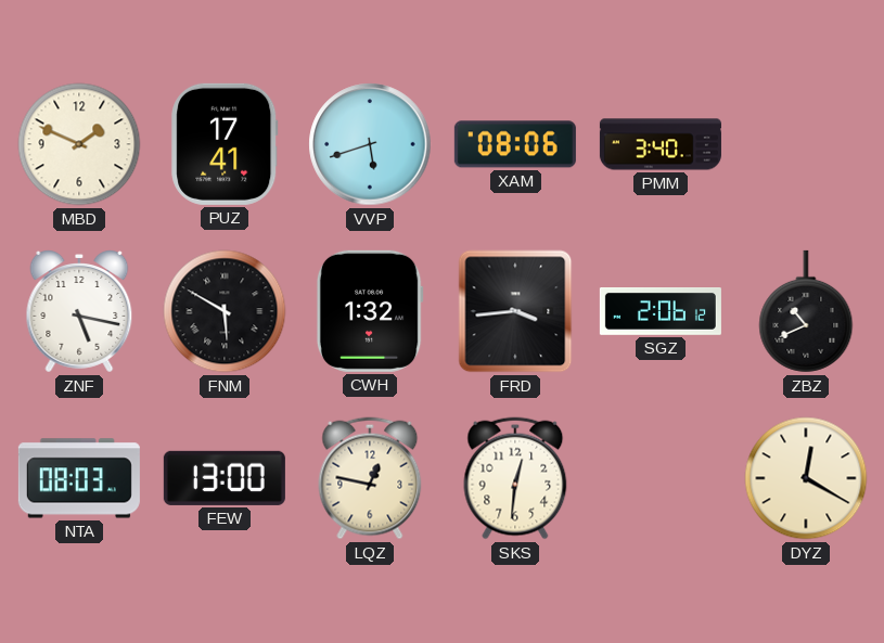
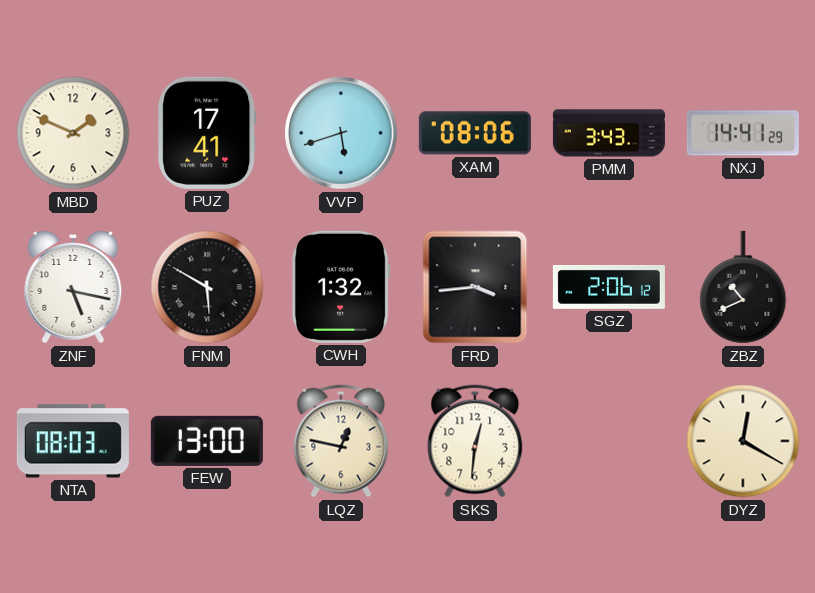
PMM: 3:40 -> 3:43
NXJ: none -> 14:41
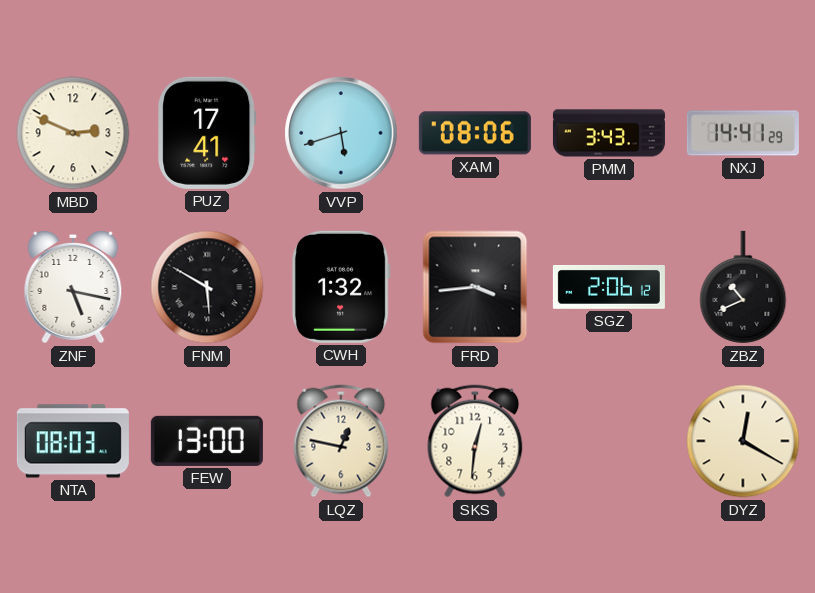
MBD: 1:49 -> 2:49
